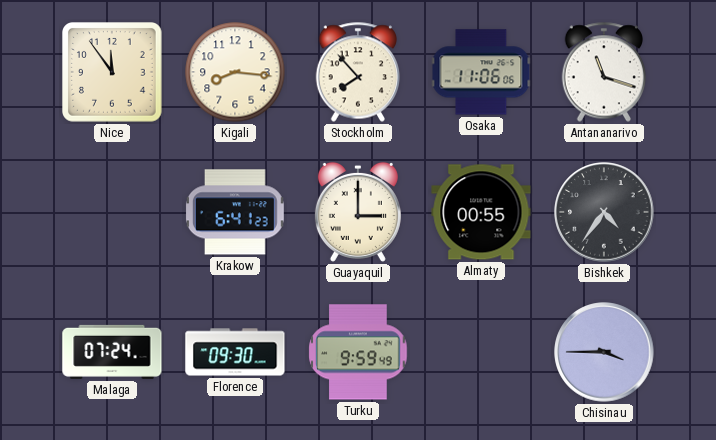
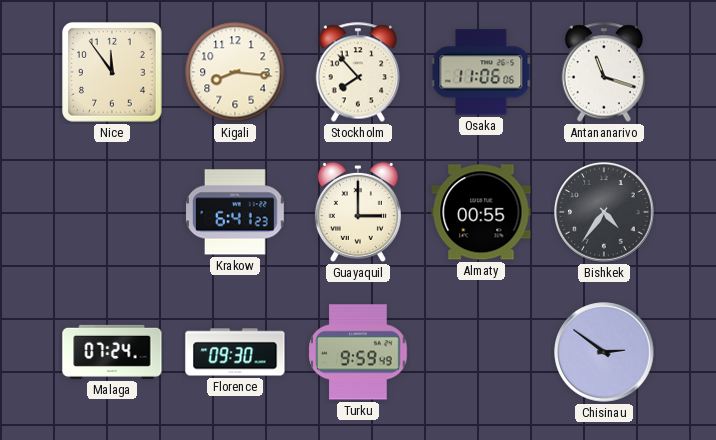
Chisinau: 3:45 -> 2:51
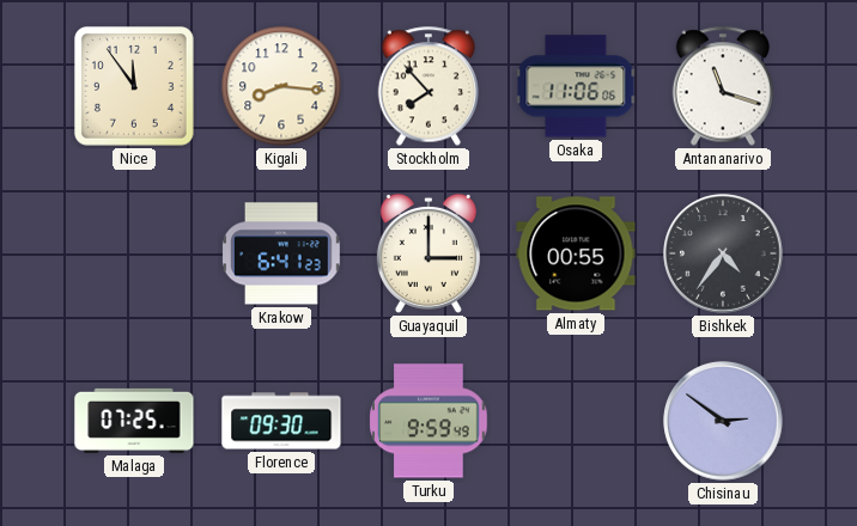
Malaga: 07:24 -> 07:25
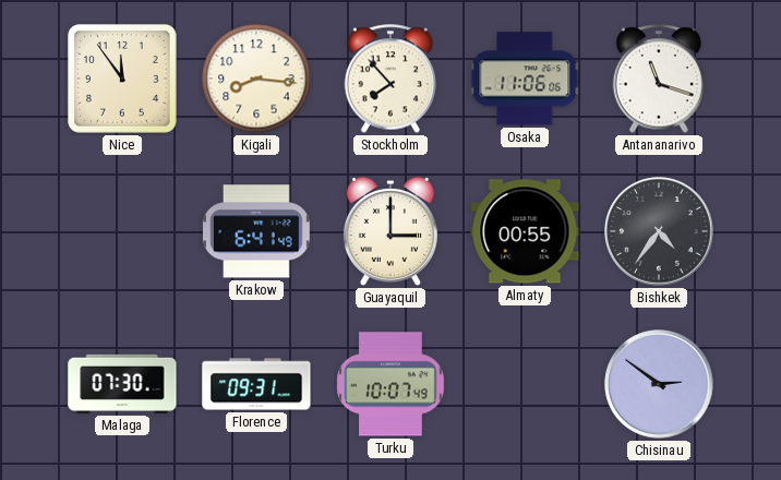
Krakow: 6:41:23 -> 6:41:49
Malaga: 07:25 -> 07:30
Florence: 09:30 -> 09:31
Turku: 9:59 -> 10:07
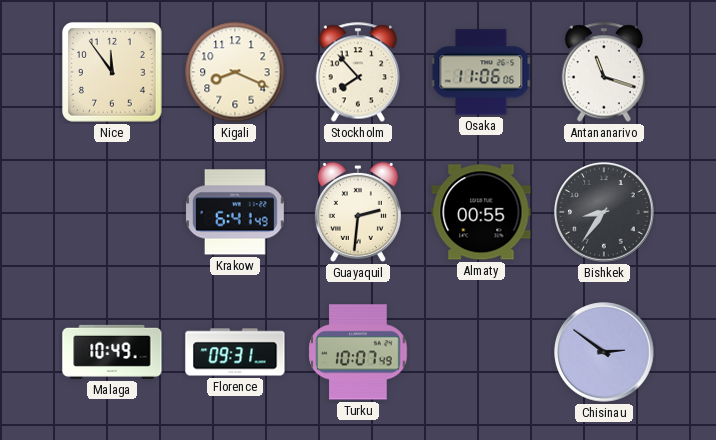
Kigali: 8:16 -> 8:19
Guayaquil: 3:00 -> 2:31
Bishkek: 4:36 -> 8:36
Malaga: 07:30 -> 10:49
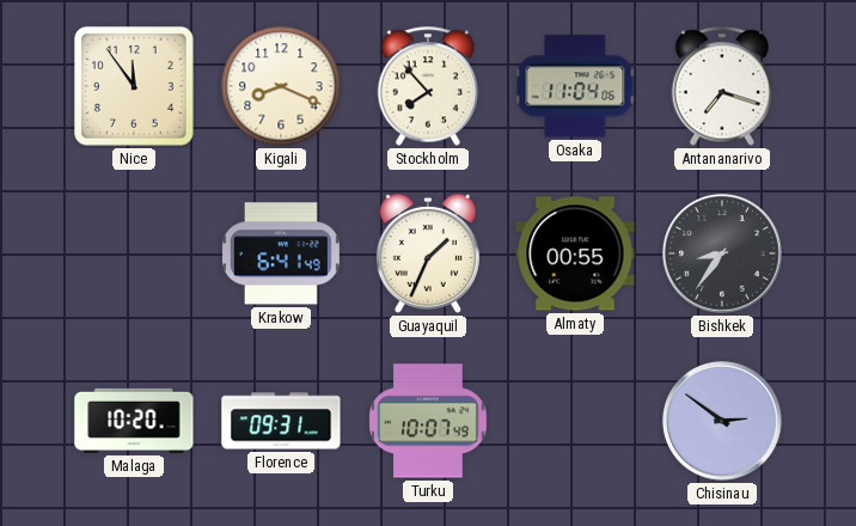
Osaka: 11:06 -> 11:04
Antananarivo: 11:18 -> 7:18
Guayaquil: 2:31 -> 1:34
Malaga: 10:49 -> 10:20
